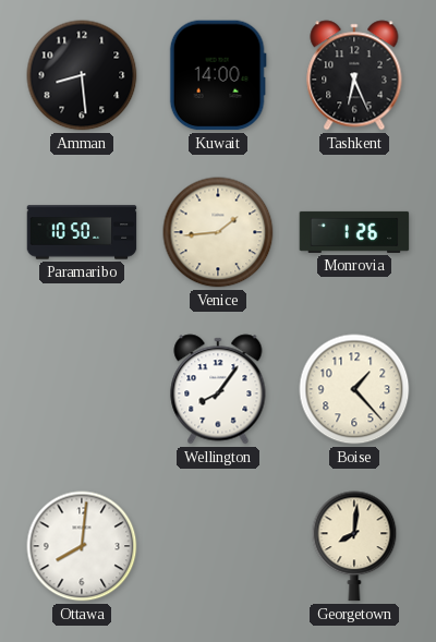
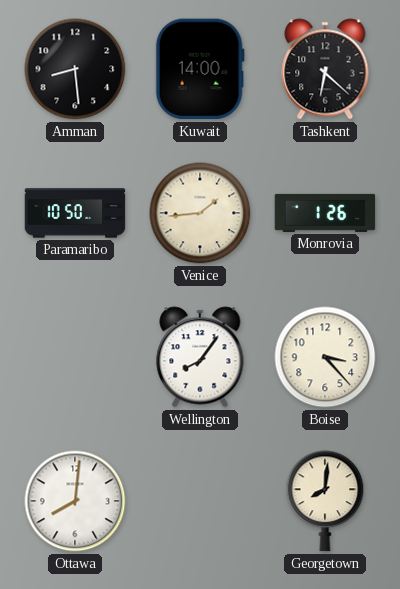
Tashkent: 6:26 -> 6:22
Boise: 1:23 -> 3:23
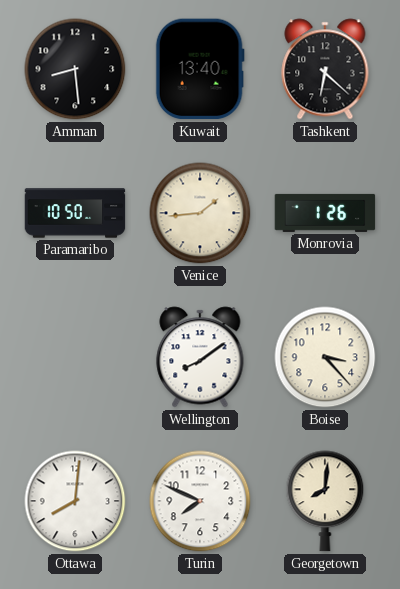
Kuwait: 14:00 -> 13:40
Wellington: 8:06 -> 8:09
Turin: none -> 7:49
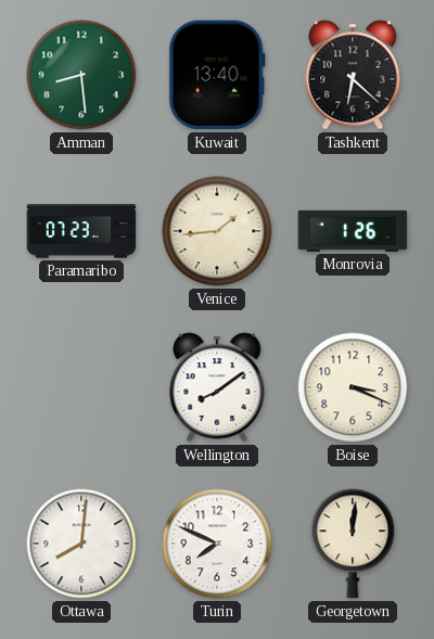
Amman dial: black -> green
Paramaribo: 10:50 -> 07:23
Boise: 3:23 -> 3:19
Georgetown: 8:01 -> 12:01
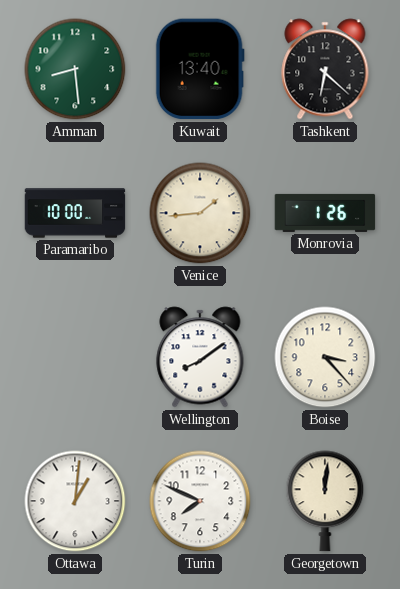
Paramaribo: 07:23 -> 10:00
Boise: 3:19 -> 3:23
Ottawa: 8:01 -> 1:01
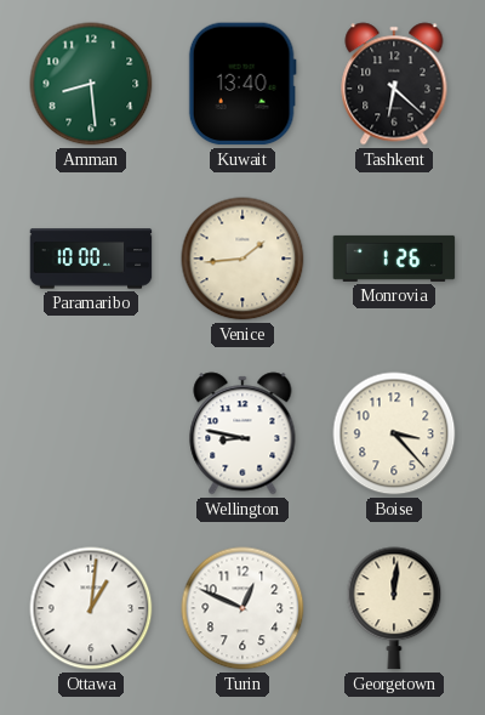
Wellington: 8:09 -> 8:47
Turin: 7:49 -> 12:49
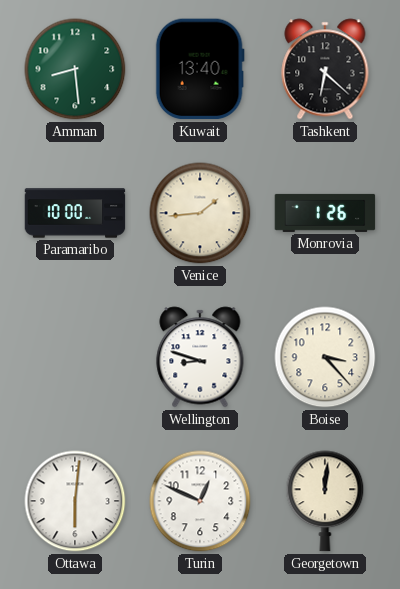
Wellington: 8:47 -> 8:48
Ottawa: 1:01 -> 6:01
